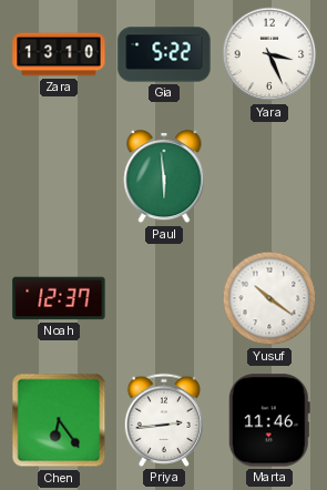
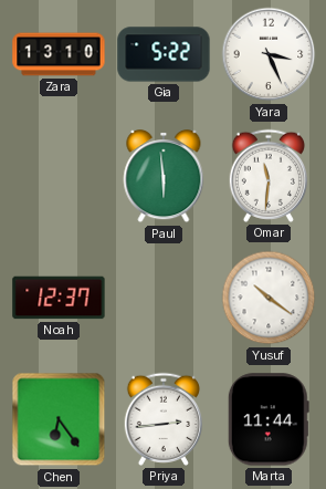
Omar: none -> 11:31
Marta: 11:46 -> 11:44
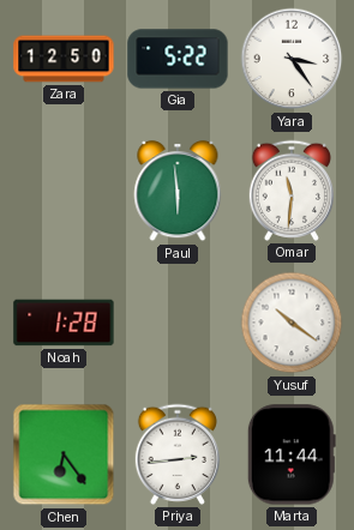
Zara: 13:10 -> 12:50
Yara: 3:26 -> 3:24
Noah: 12:37 -> 1:28
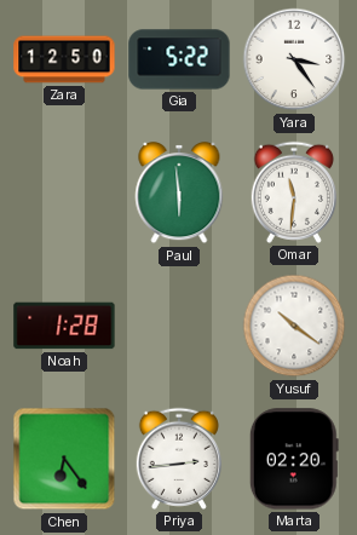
Marta: 11:44 -> 02:20
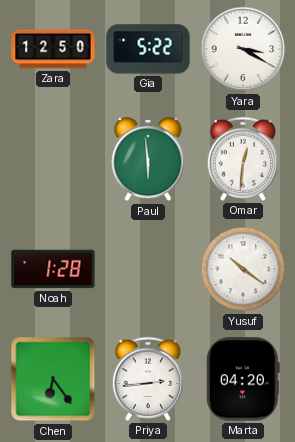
Yara: 3:24 -> 3:20
Omar: 11:31 -> 12:31
Marta: 02:20 -> 04:20
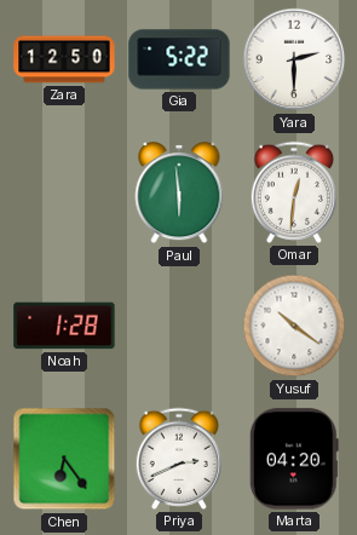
Yara: 3:20 -> 2:30
Priya: 2:44 -> 2:41
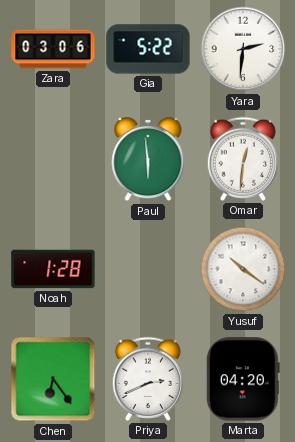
Zara: 12:50 -> 03:06
Yara: 2:30 -> 2:31
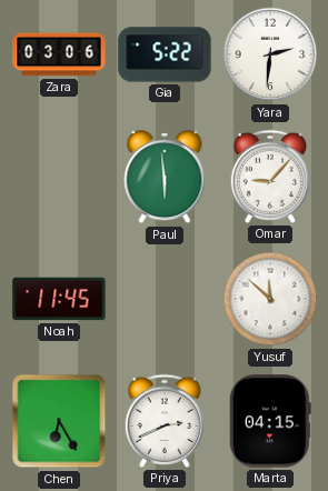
Omar: 12:31 -> 9:07
Noah: 1:28 -> 11:45
Yusuf: 10:21 -> 11:52
Chen: 6:24 -> 6:25
Marta: 04:20 -> 04:15
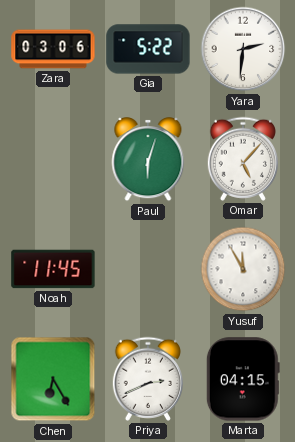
Paul: 5:59 -> 6:03
Omar: 9:07 -> 5:07
Yusuf: 11:52 -> 11:55
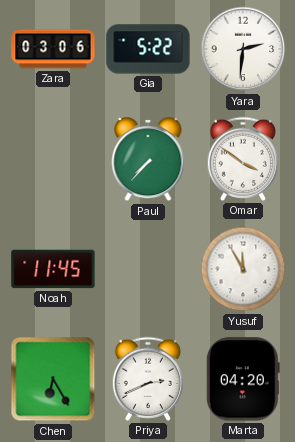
Paul: 6:03 -> 7:37
Omar: 5:07 -> 3:51
Marta: 04:15 -> 04:20
